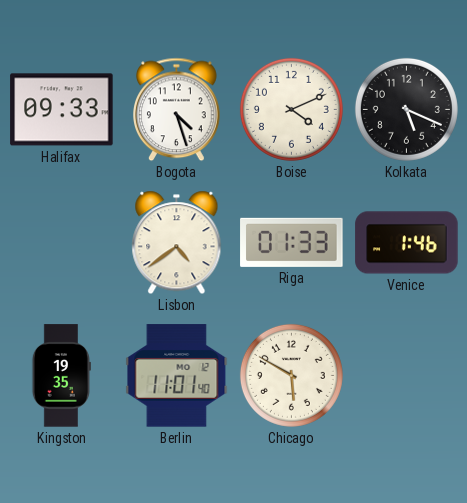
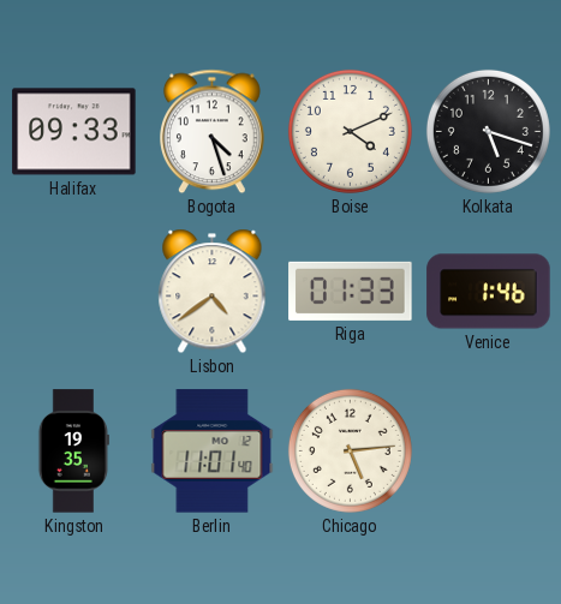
Kolkata: 5:19 -> 5:18
Chicago: 5:50 -> 5:14
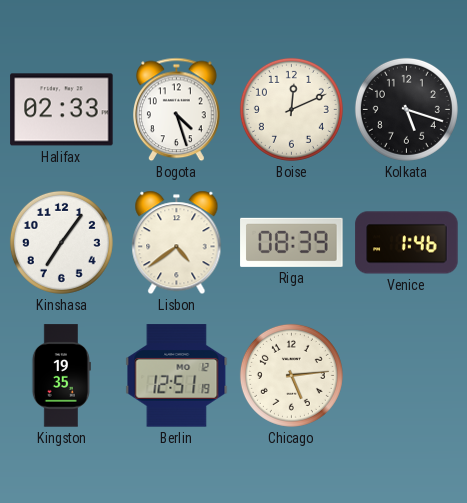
Halifax: 09:33 -> 02:33
Boise: 4:11 -> 12:11
Kinshasa: none -> 7:06
Riga: 01:33 -> 08:39
Berlin: 11:01 -> 12:51
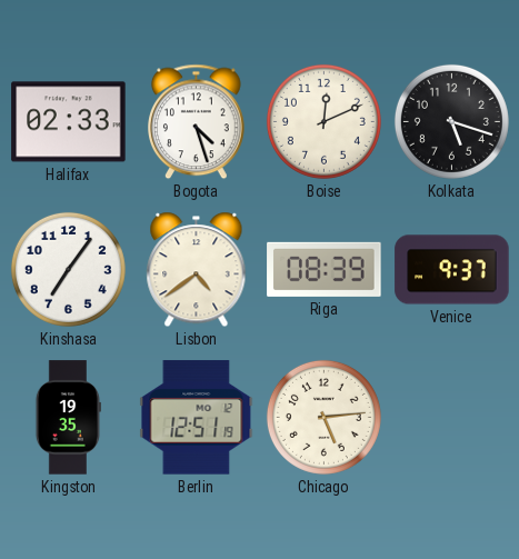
Venice: 1:46 -> 9:37
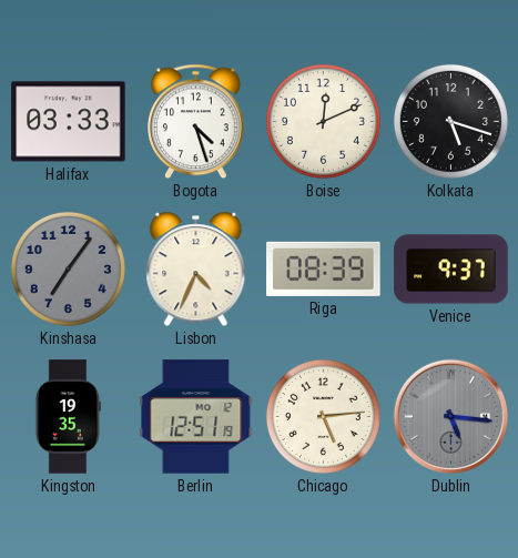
Halifax: 02:33 -> 03:33
Kinshasa dial: white -> grey
Lisbon: 4:39 -> 4:34
Dublin: none -> 5:16
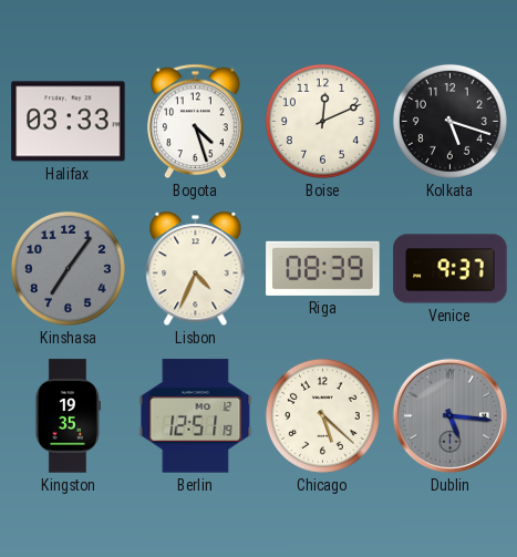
Chicago: 5:14 -> 5:22
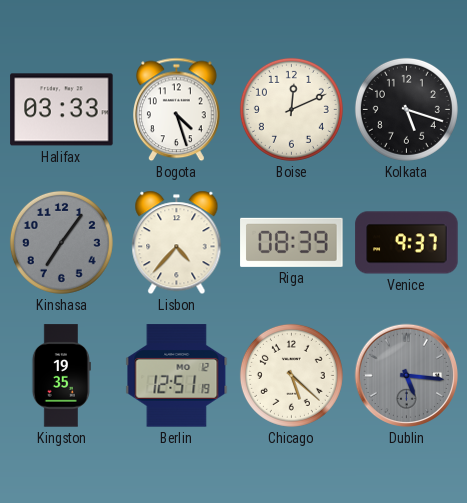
Lisbon: 4:34 -> 4:37
